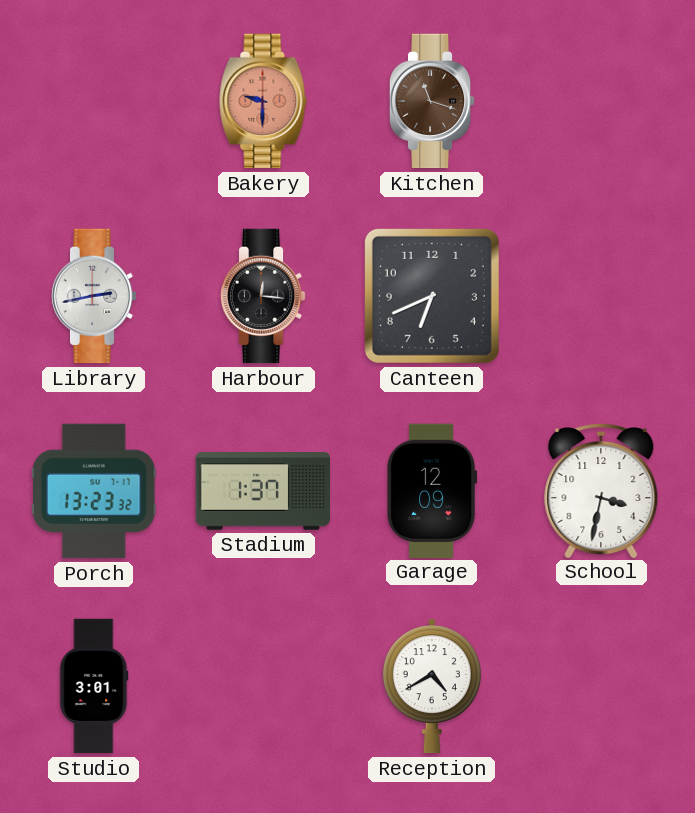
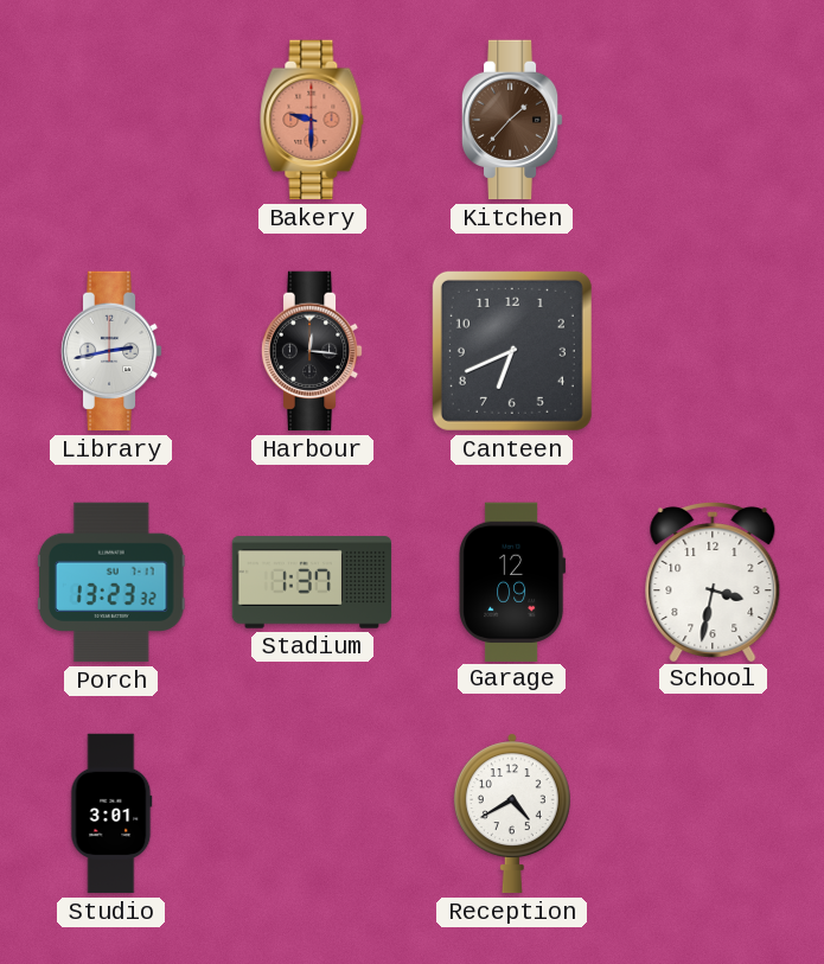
Kitchen: 11:18 -> 1:37
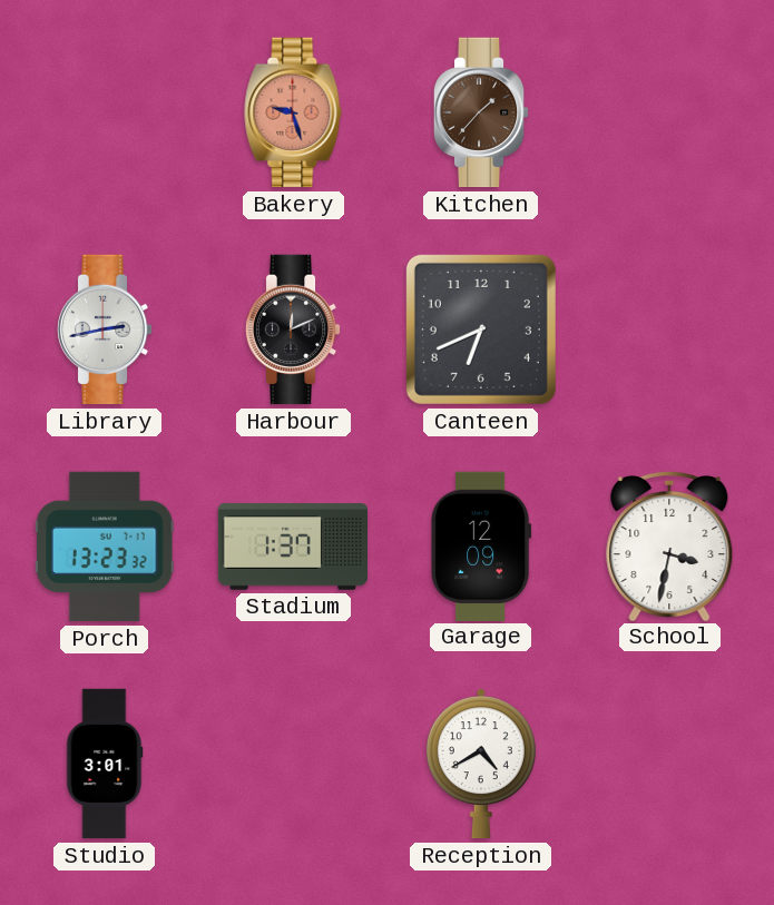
Bakery: 9:30 -> 9:27
Harbour: 12:16 -> 12:11
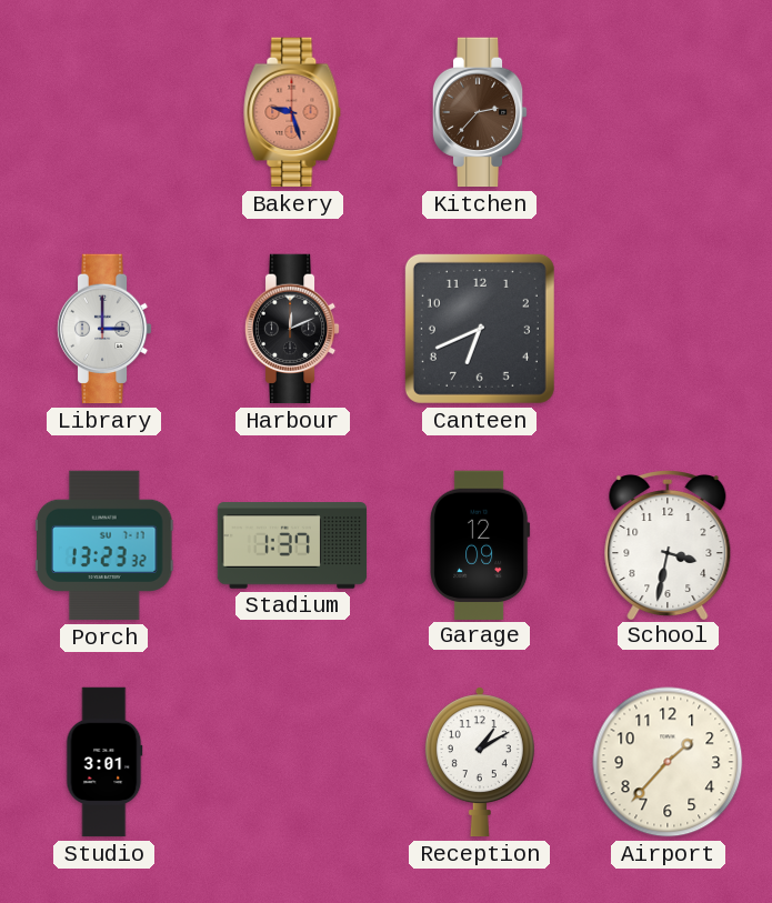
Kitchen: 1:37 -> 2:37
Library: 2:43 -> 3:00
Reception: 4:40 -> 1:10
Airport: none -> 1:37
